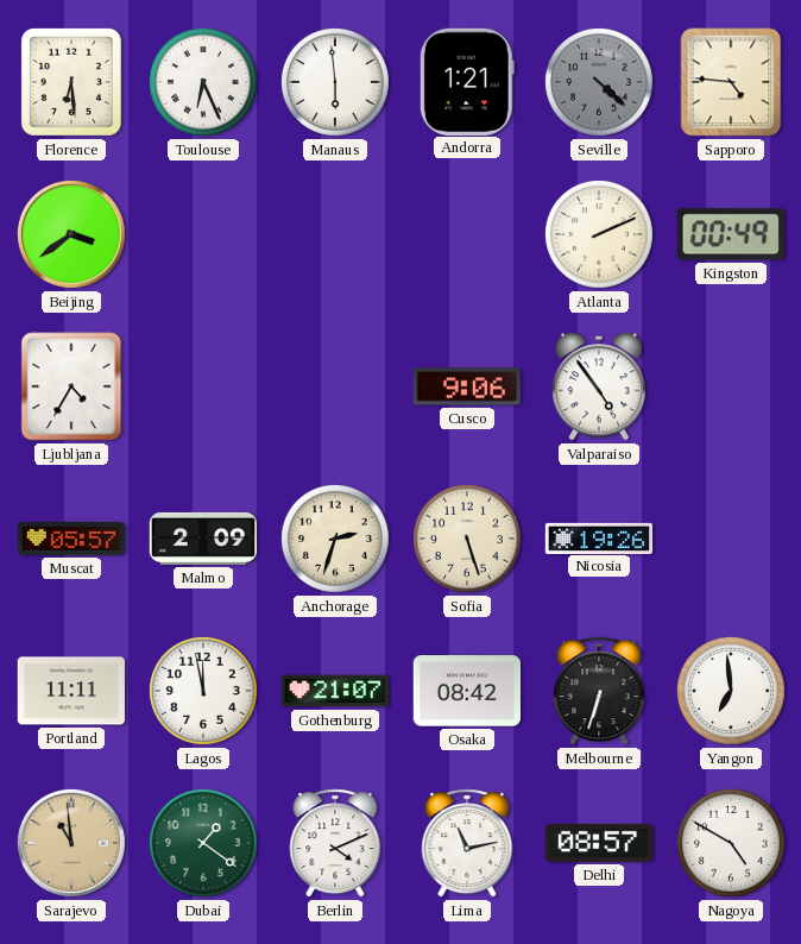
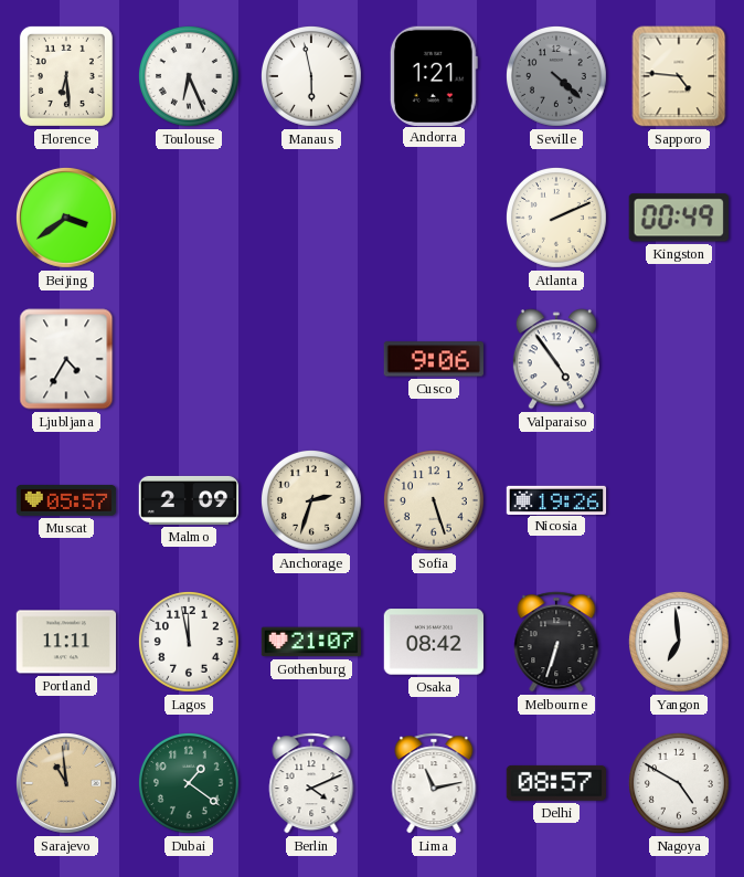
Manaus: 5:59 -> 5:58
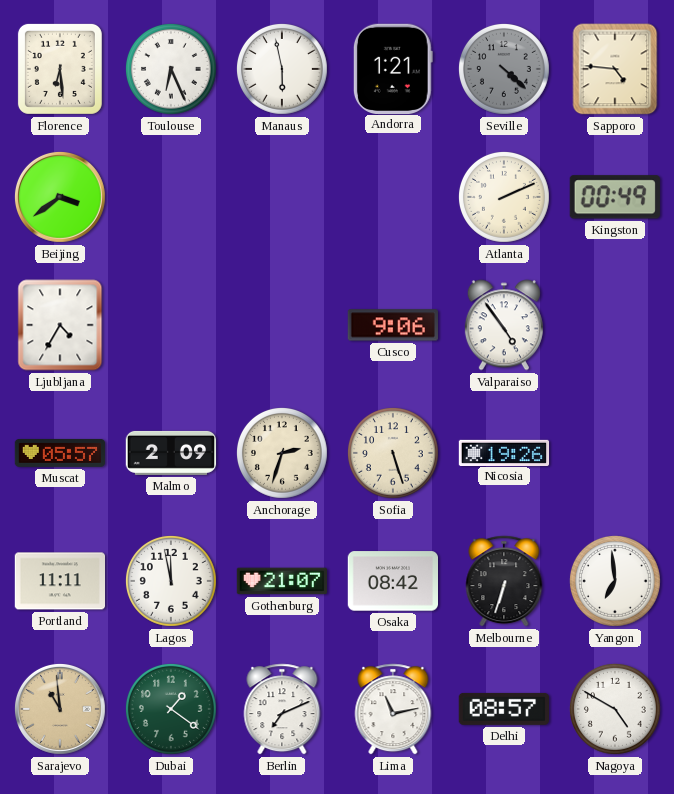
Berlin: 4:11 -> 7:11
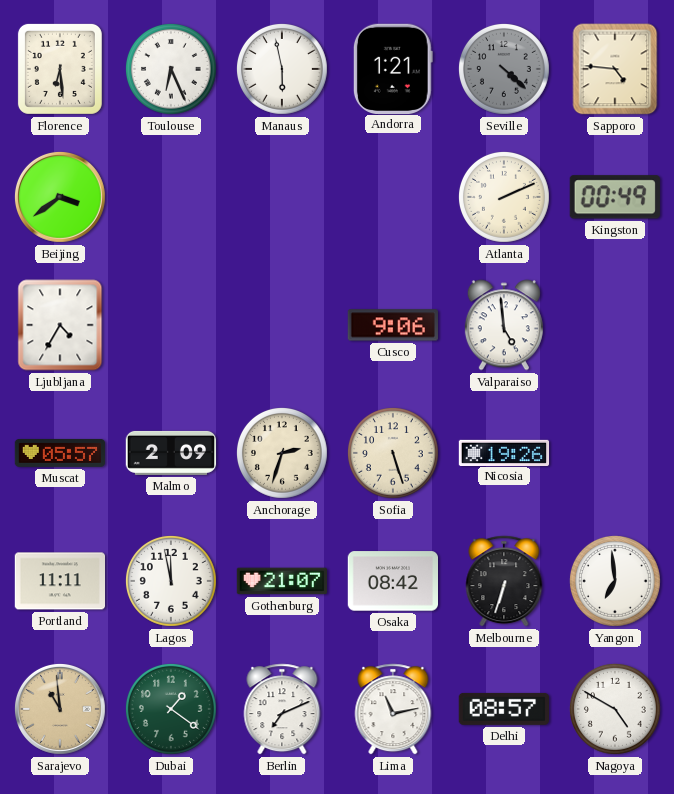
Valparaiso: 4:54 -> 4:59
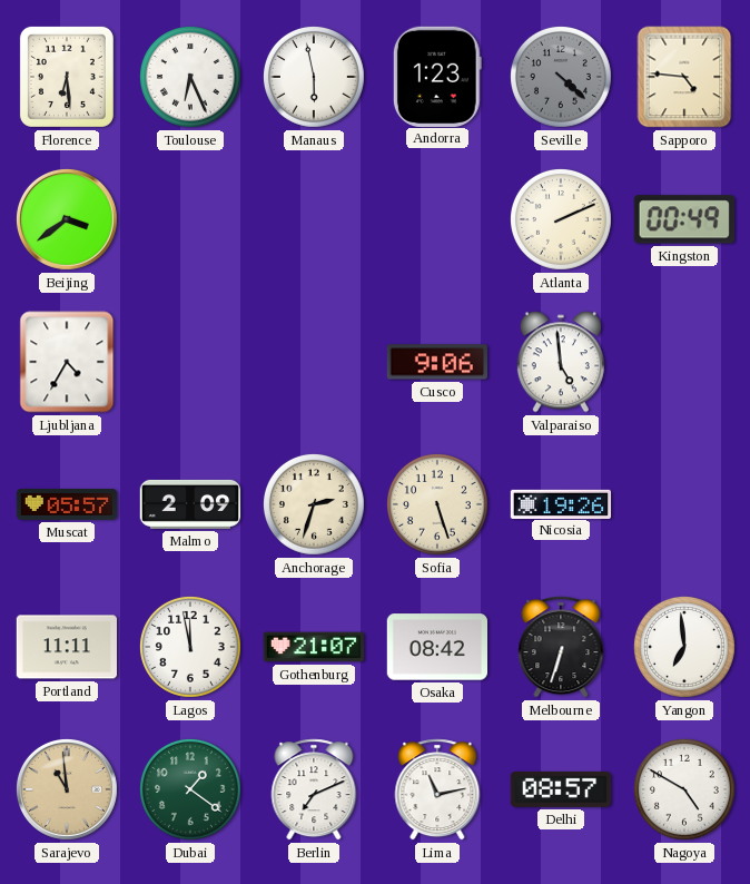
Andorra: 1:21 -> 1:23
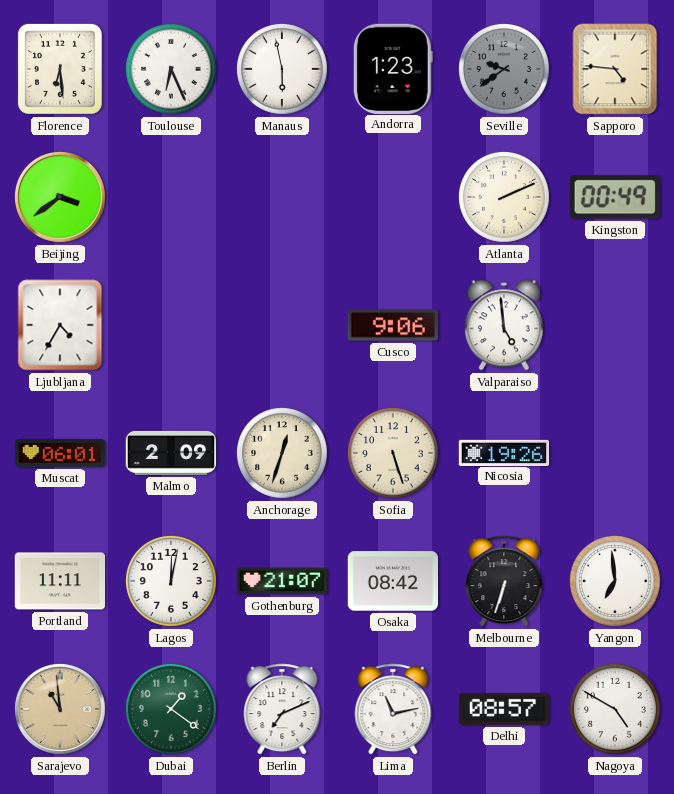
Seville: 4:22 -> 9:39
Muscat: 05:57 -> 06:01
Anchorage: 2:33 -> 12:33
Lagos: 11:58 -> 12:02
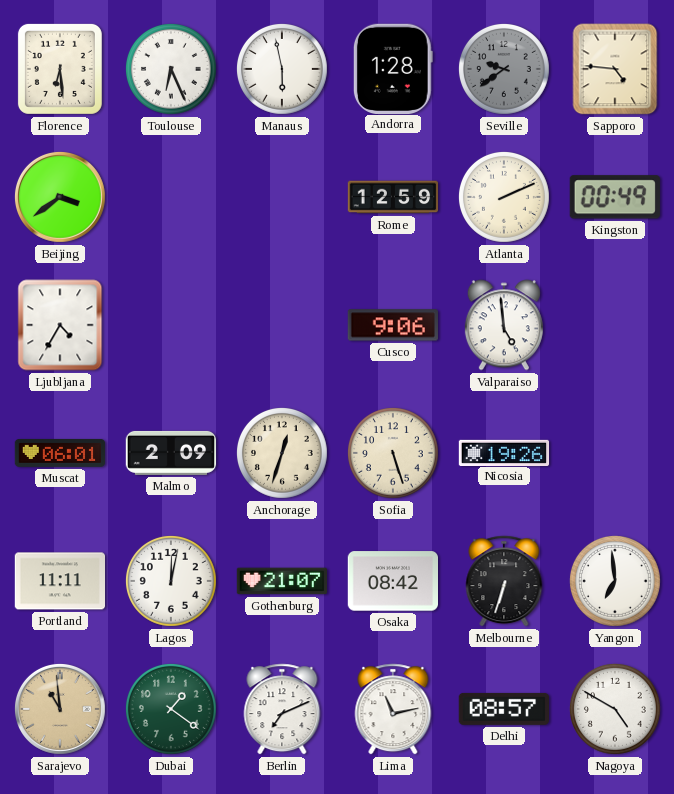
Andorra: 1:23 -> 1:28
Rome: none -> 12:59
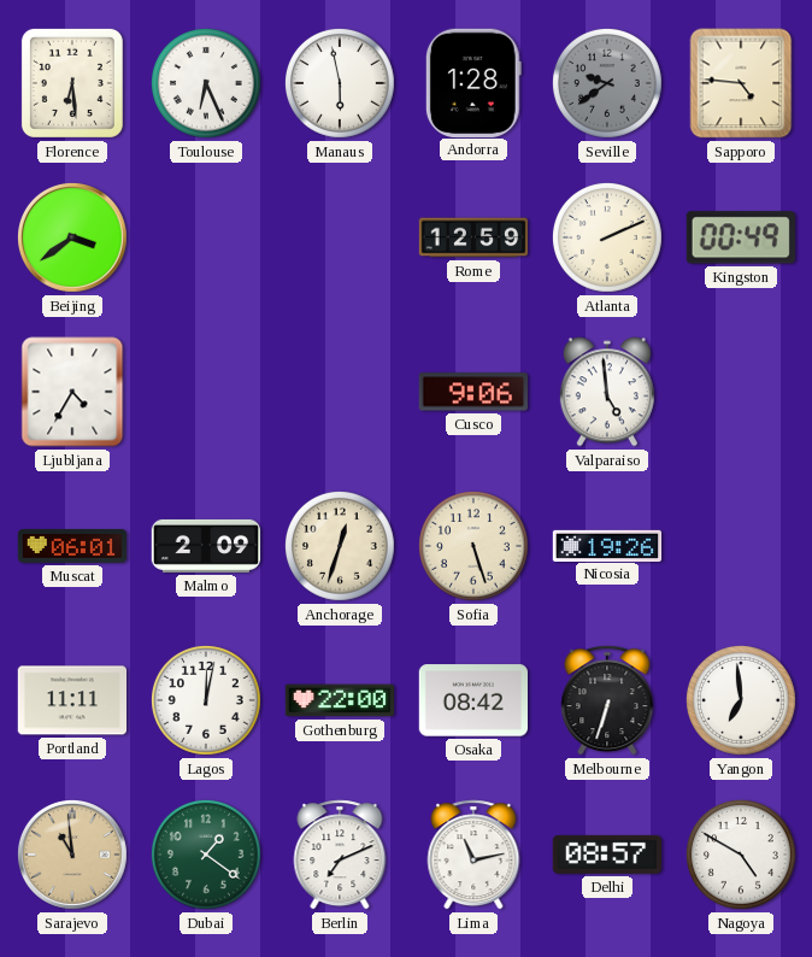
Gothenburg: 21:07 -> 22:00
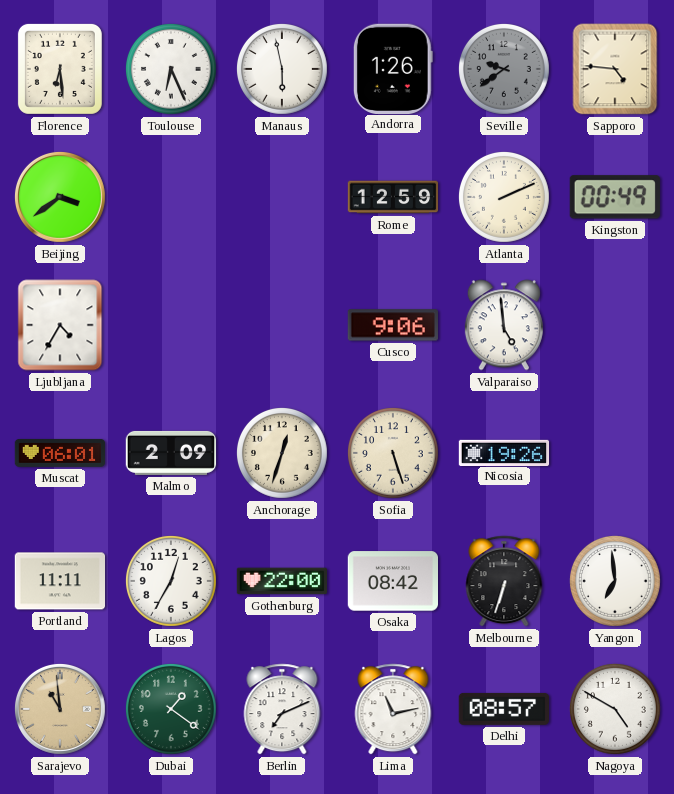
Andorra: 1:28 -> 1:26
Lagos: 12:02 -> 12:35
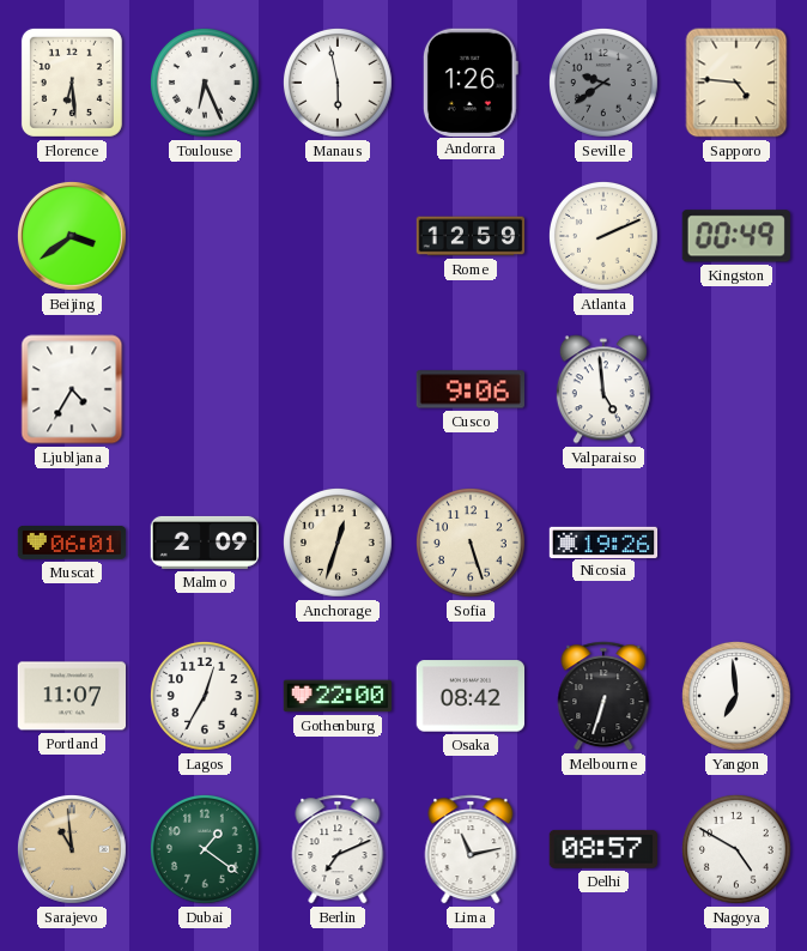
Portland: 11:11 -> 11:07
